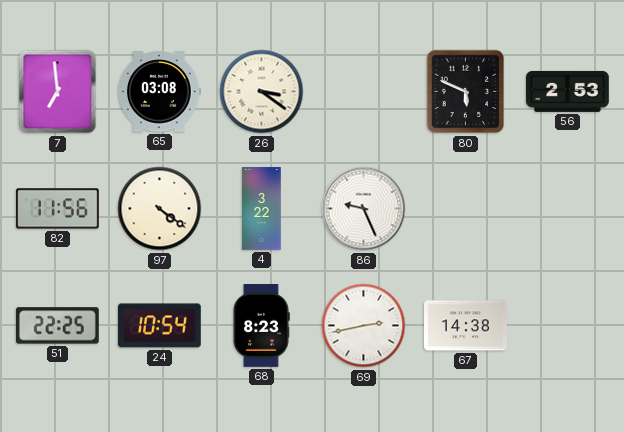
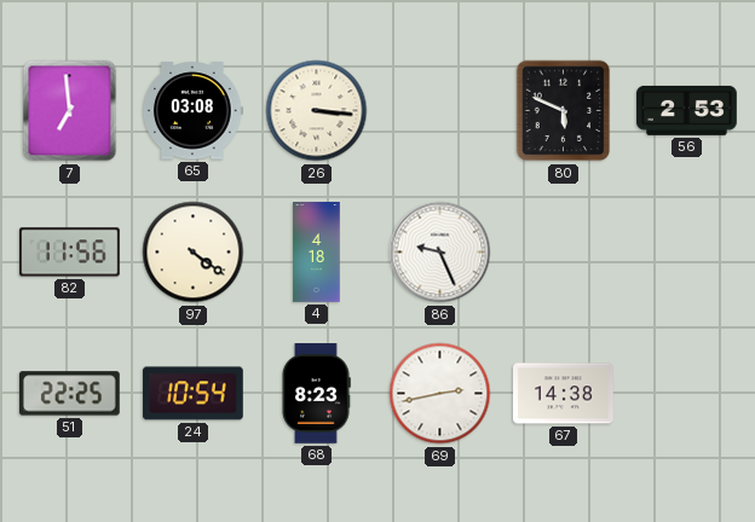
26: 3:21 -> 3:16
4: 3:22 -> 4:18
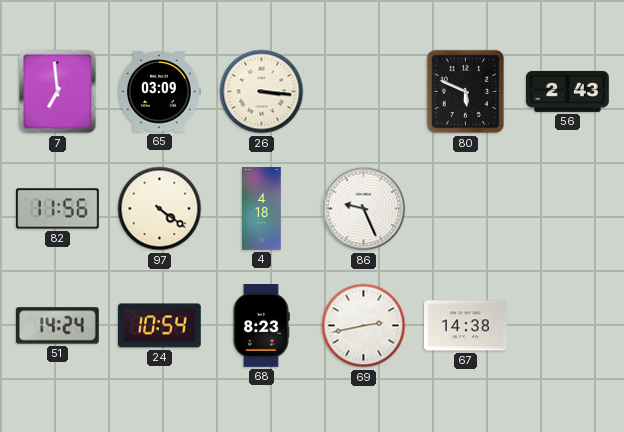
65: 03:08 -> 03:09
56: 2:53 -> 2:43
51: 22:25 -> 14:24
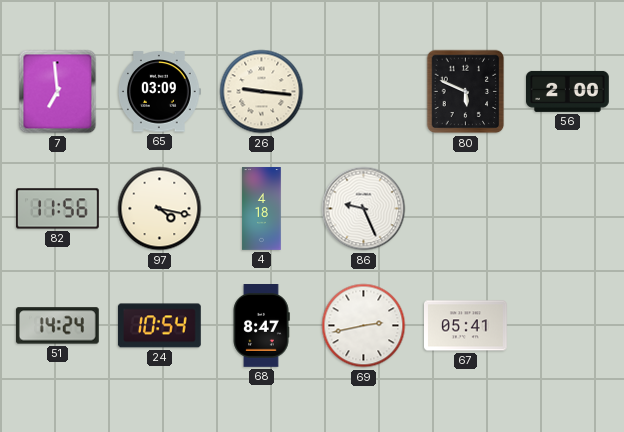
26: 3:16 -> 9:16
56: 2:43 -> 2:00
97: 4:21 -> 4:17
68: 8:23 -> 8:47
67: 14:38 -> 05:41
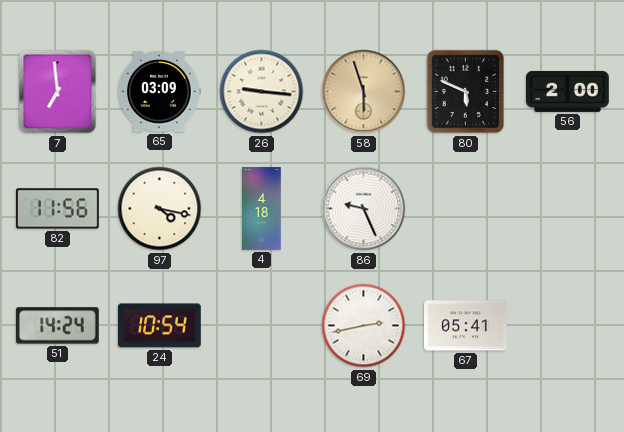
58: none -> 5:57
68: 8:47 -> none
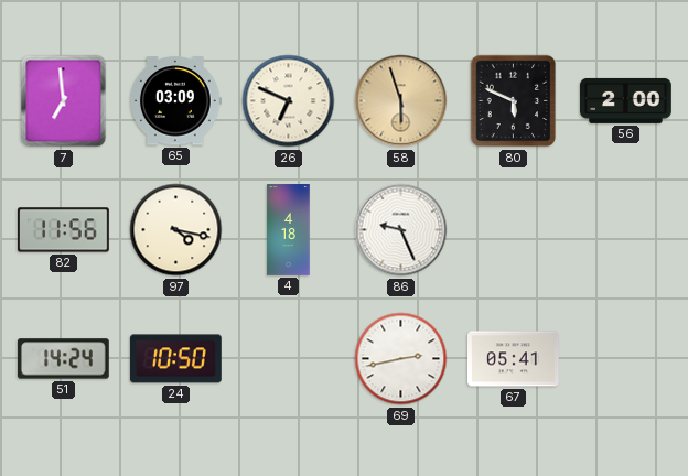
26: 9:16 -> 6:49
24: 10:54 -> 10:50
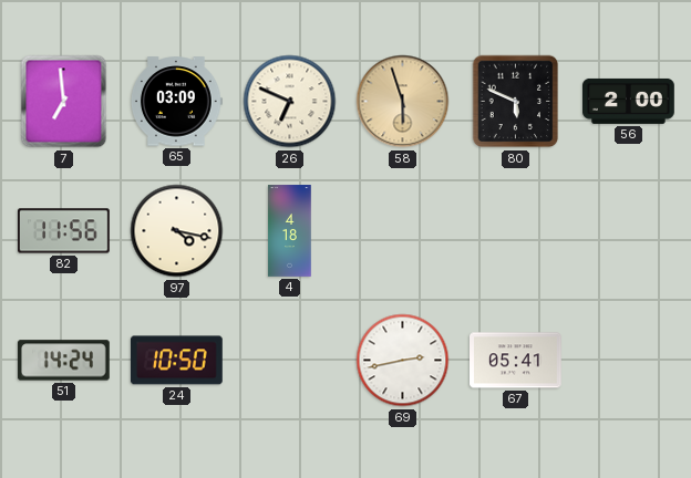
86: 9:26 -> none
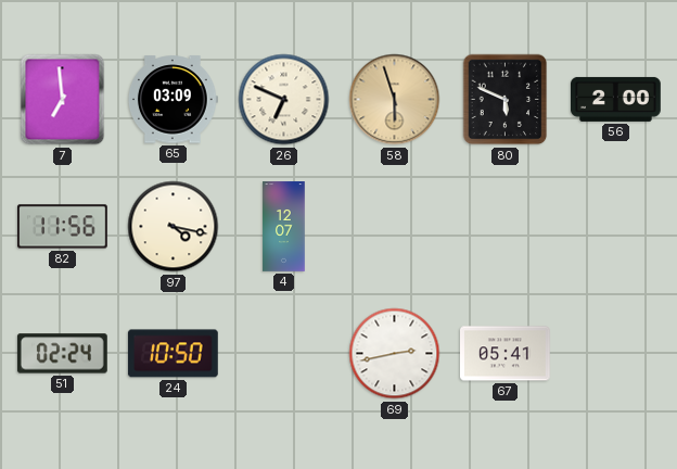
4: 4:18 -> 12:07
51: 14:24 -> 02:24
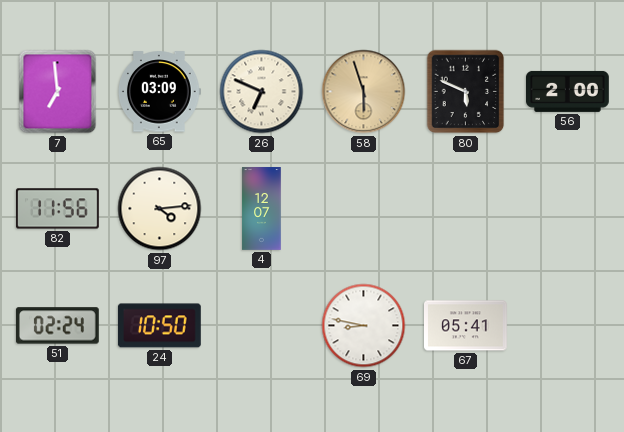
97: 4:17 -> 4:14
69: 2:43 -> 8:47
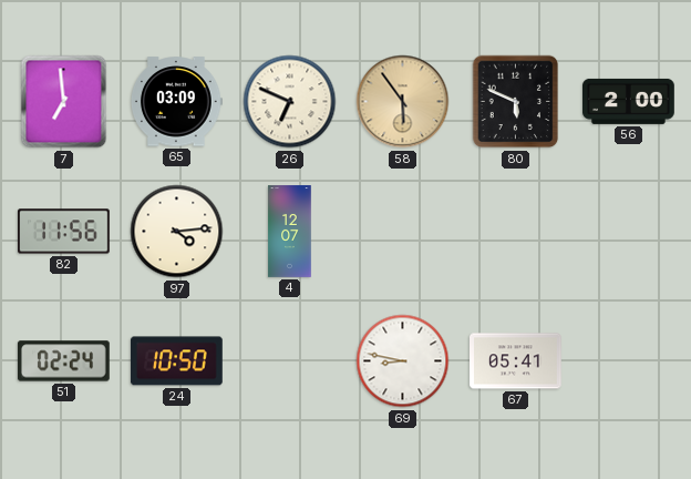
58: 5:57 -> 5:54
